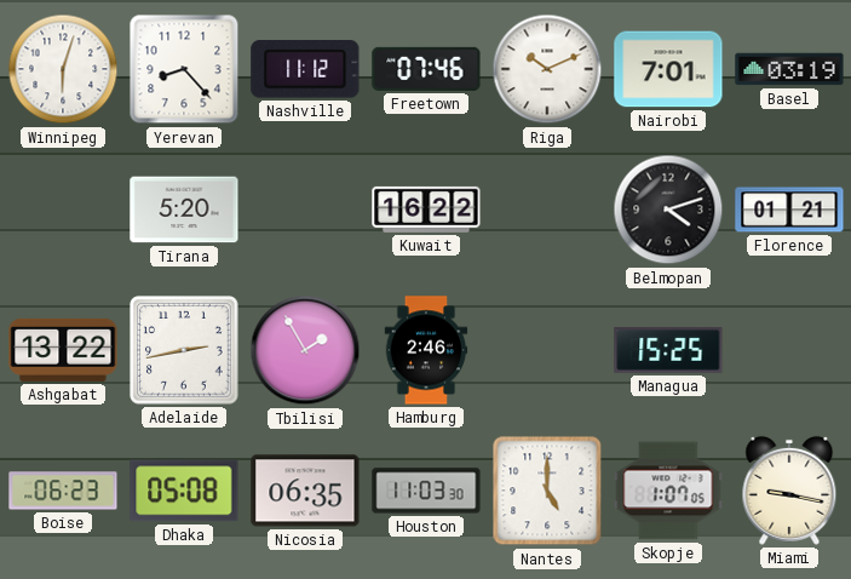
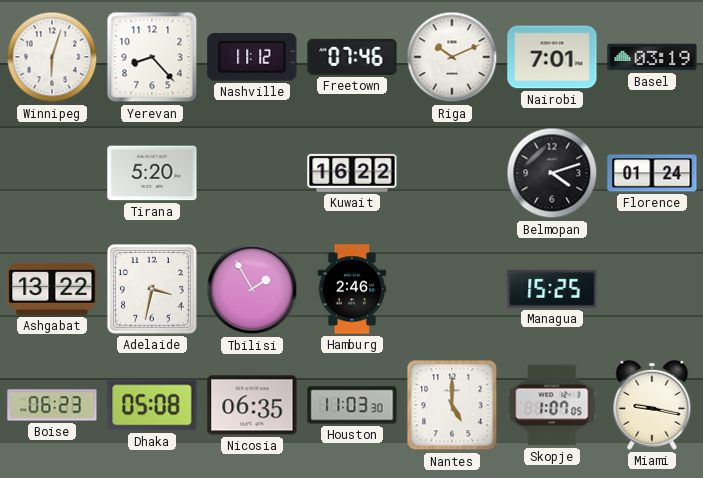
Florence: 01:21 -> 01:24
Adelaide: 2:43 -> 3:32
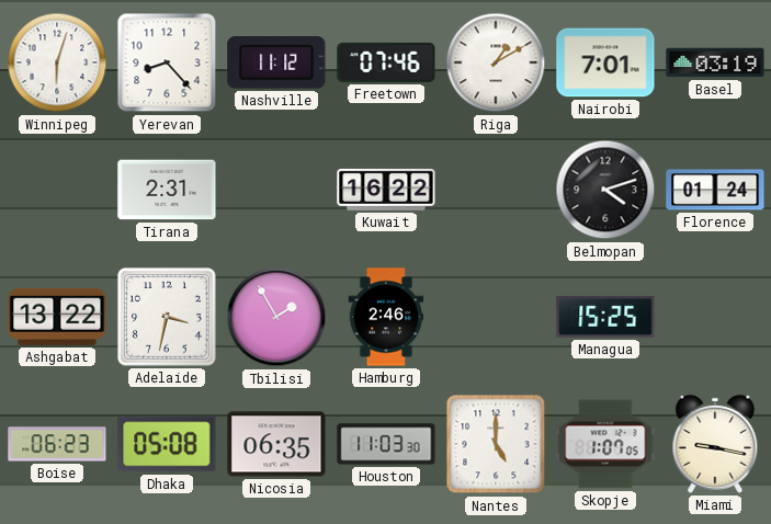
Riga: 10:11 -> 1:10
Tirana: 5:20 -> 2:31
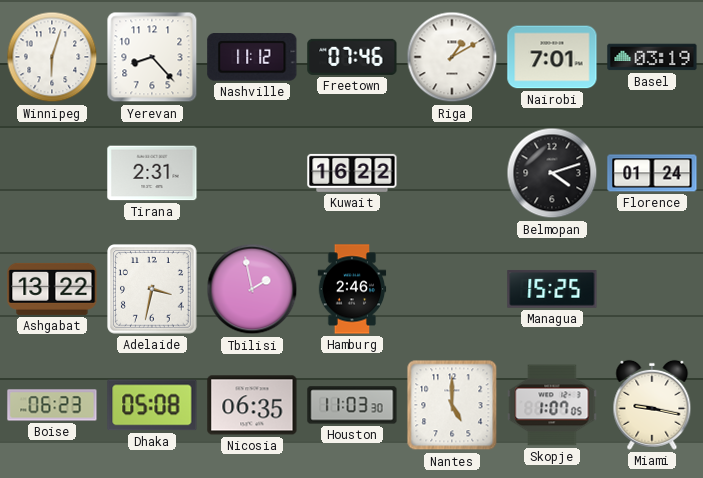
Tbilisi: 1:55 -> 1:58
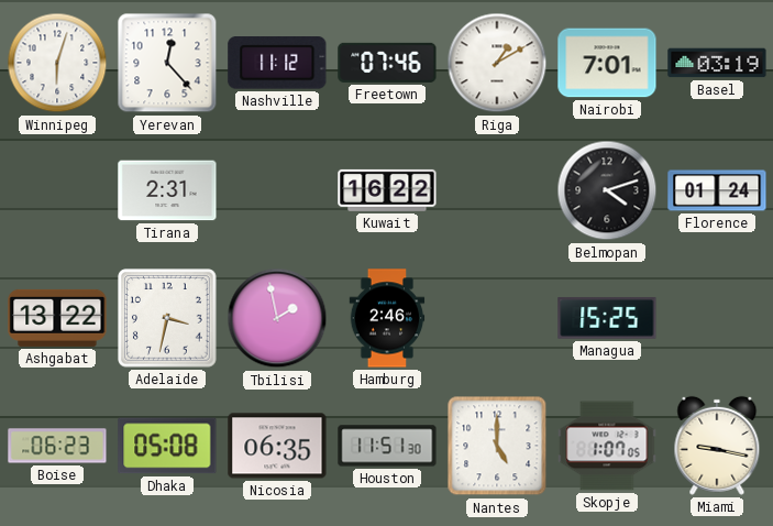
Yerevan: 8:23 -> 12:23
Houston: 11:03 -> 11:51
